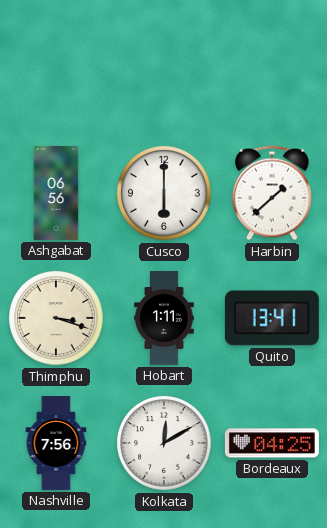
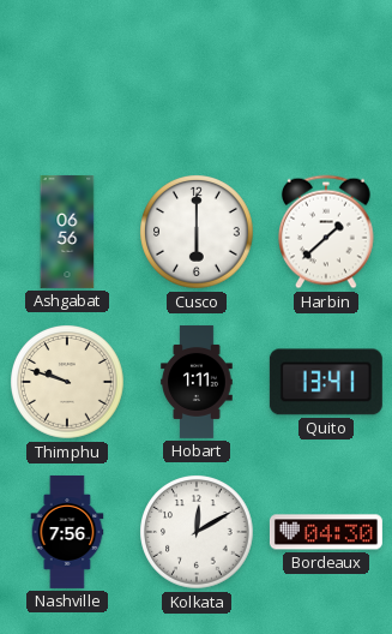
Thimphu: 3:18 -> 9:48
Bordeaux: 04:25 -> 04:30
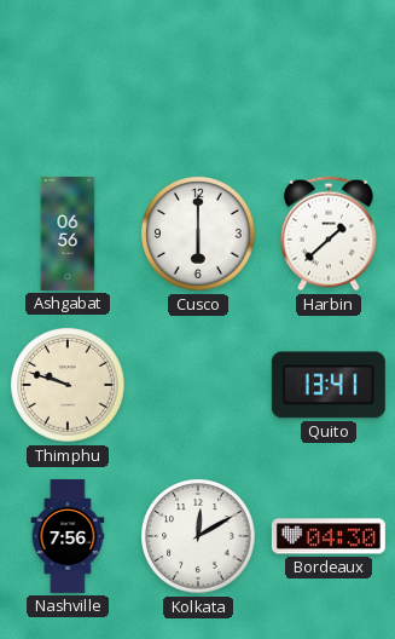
Hobart: 1:11 -> none
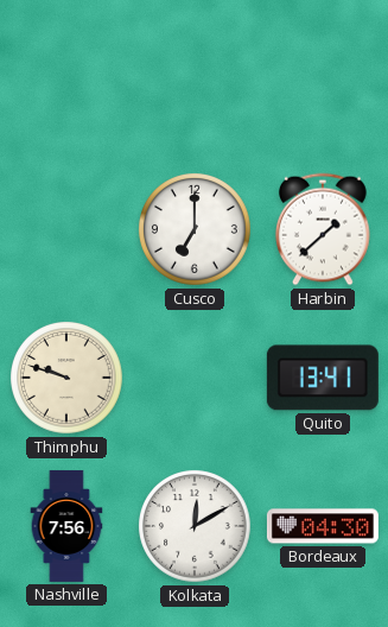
Ashgabat: 06:56 -> none
Cusco: 6:00 -> 7:00
